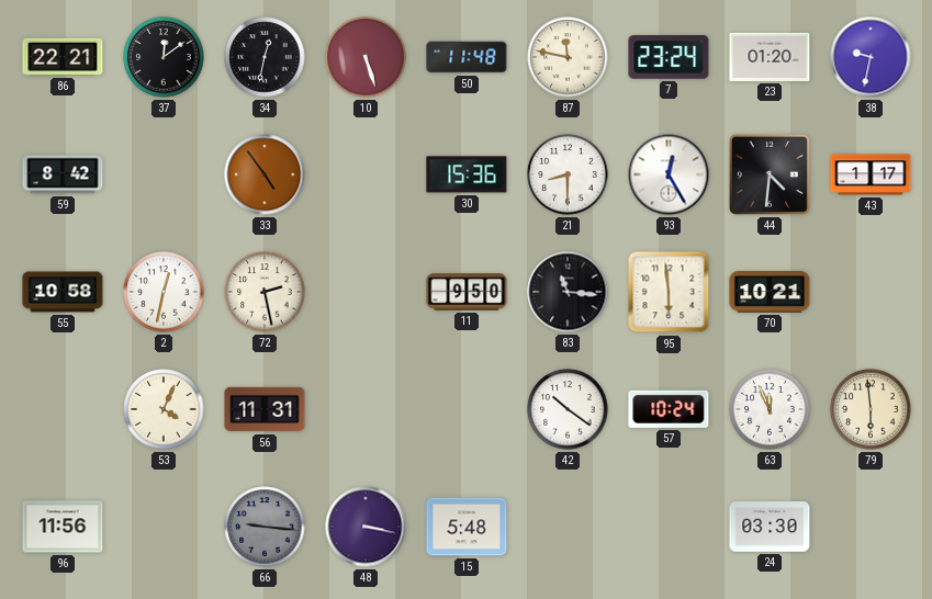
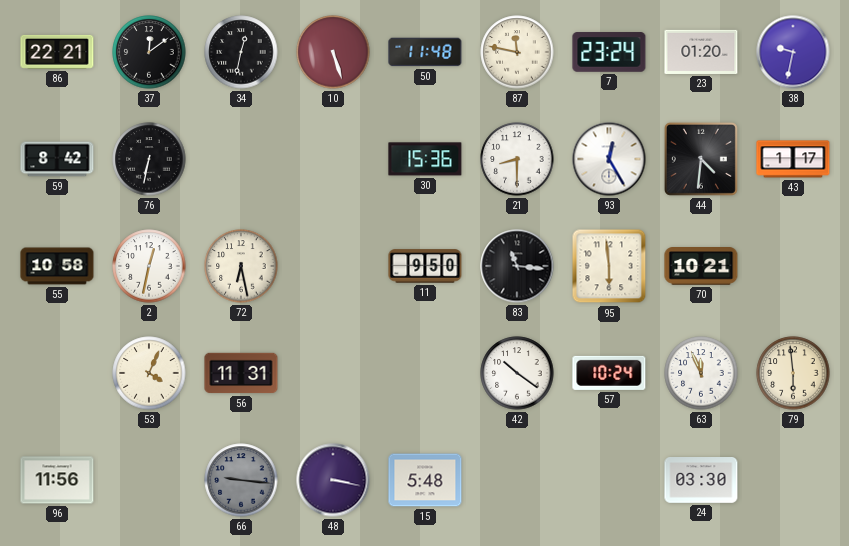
76: none -> 6:32
33: 4:54 -> none
72: 2:28 -> 6:28
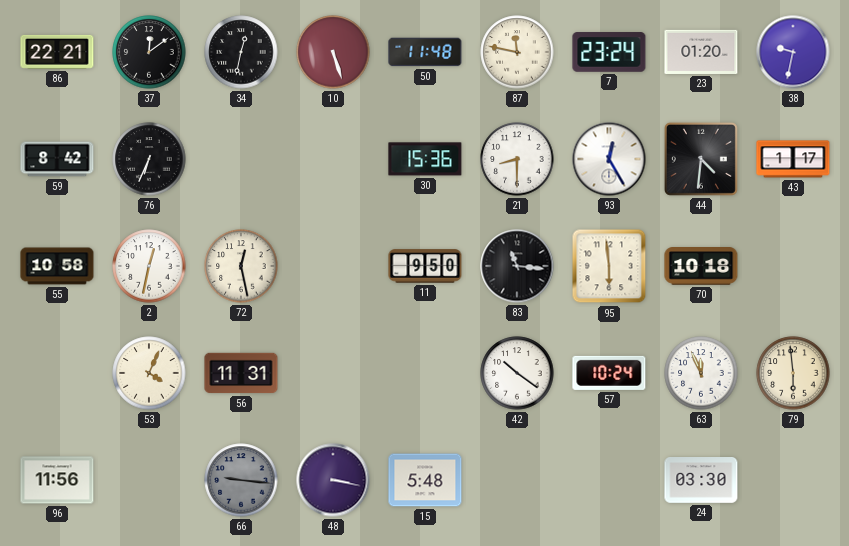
76: 6:32 -> 6:34
72: 6:28 -> 12:28
70: 10:21 -> 10:18
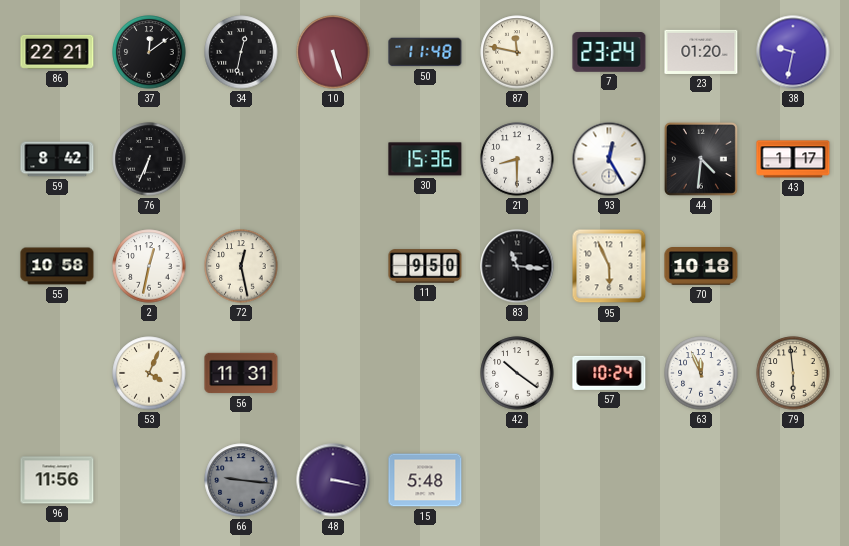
95: 5:59 -> 5:56
24: 03:30 -> none
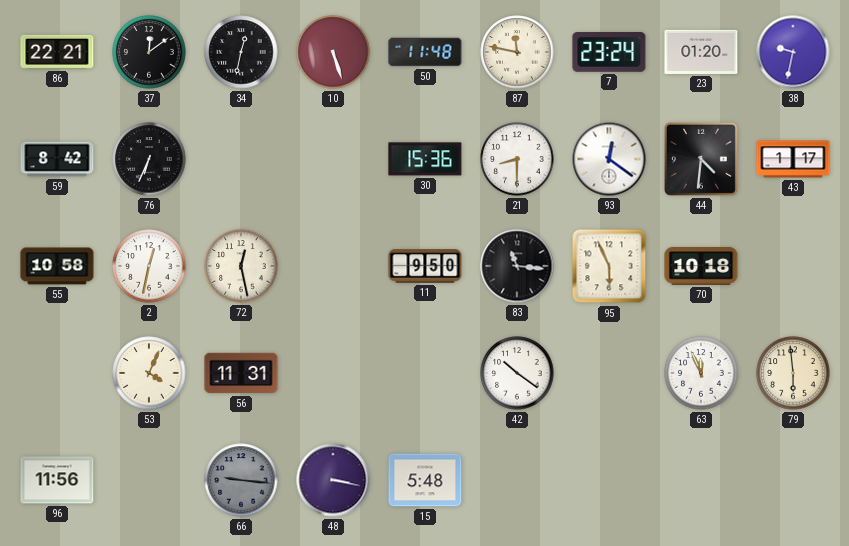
93: 12:25 -> 12:21
57: 10:24 -> none
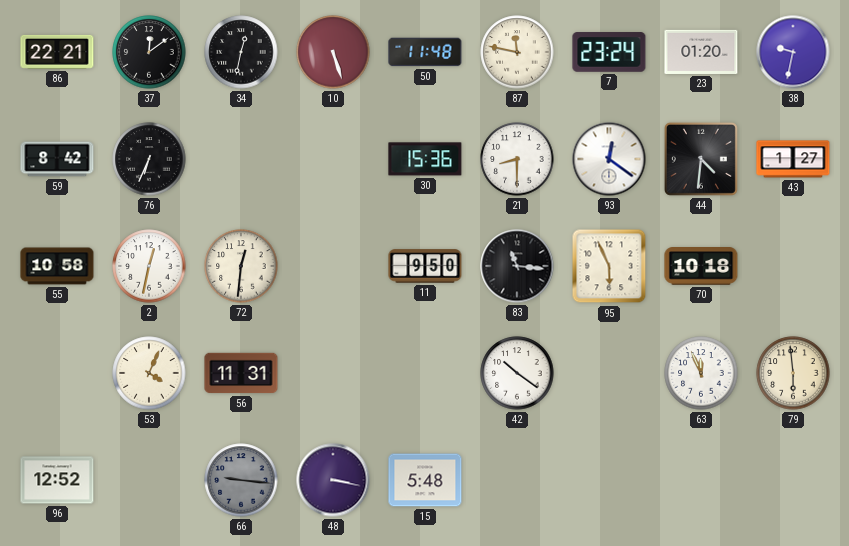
43: 1:17 -> 1:27
72: 12:28 -> 12:31
96: 11:56 -> 12:52
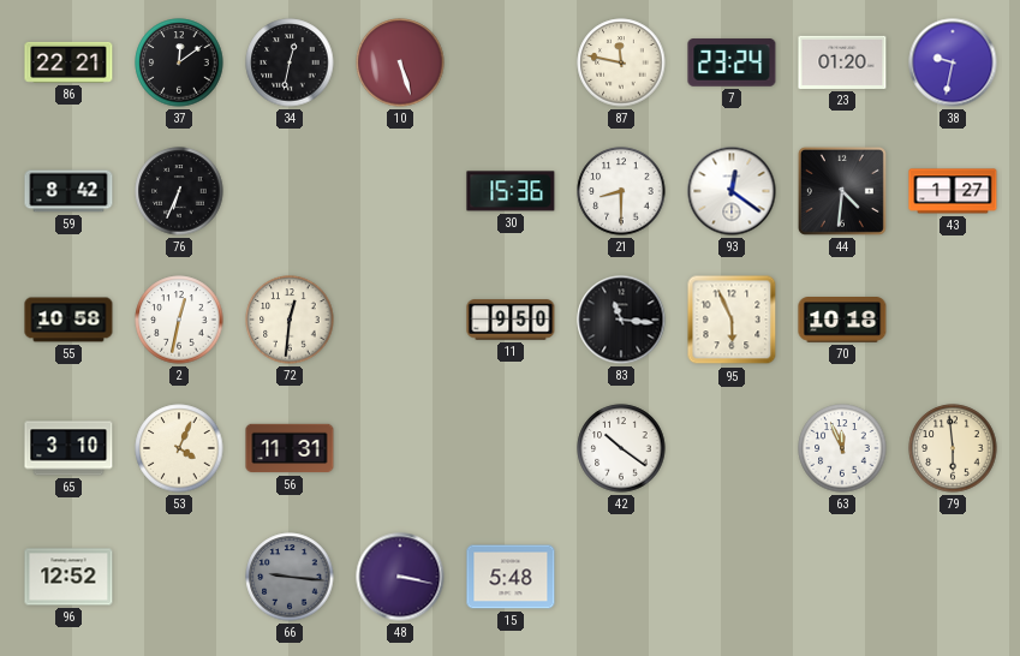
50: 11:48 -> none
65: none -> 3:10
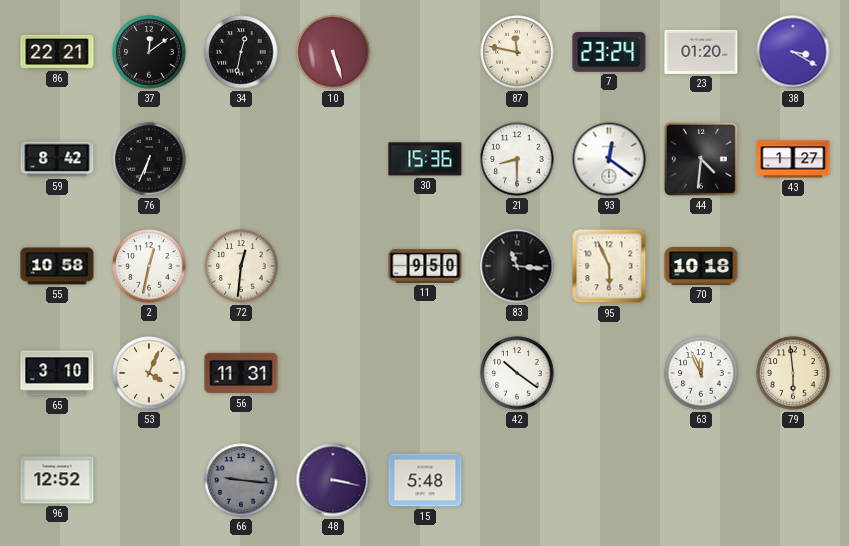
38: 9:32 -> 3:20
